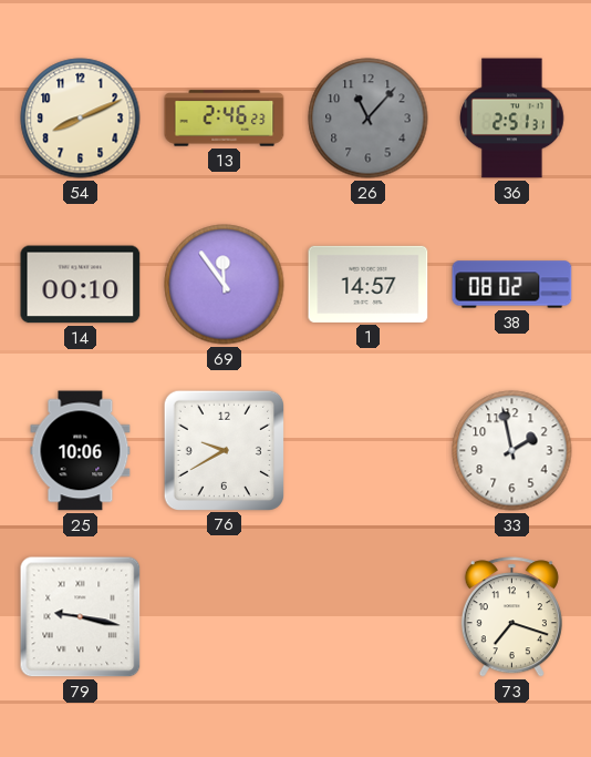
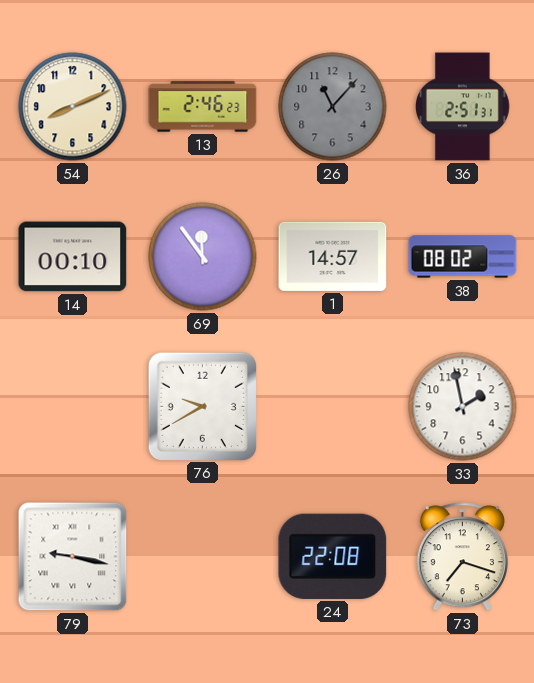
25: 10:06 -> none
24: none -> 22:08
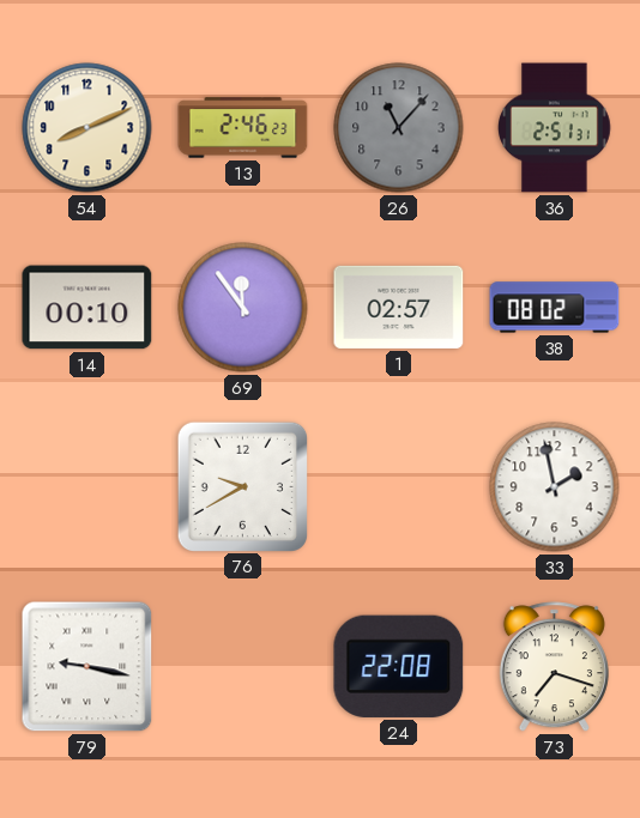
1: 14:57 -> 02:57
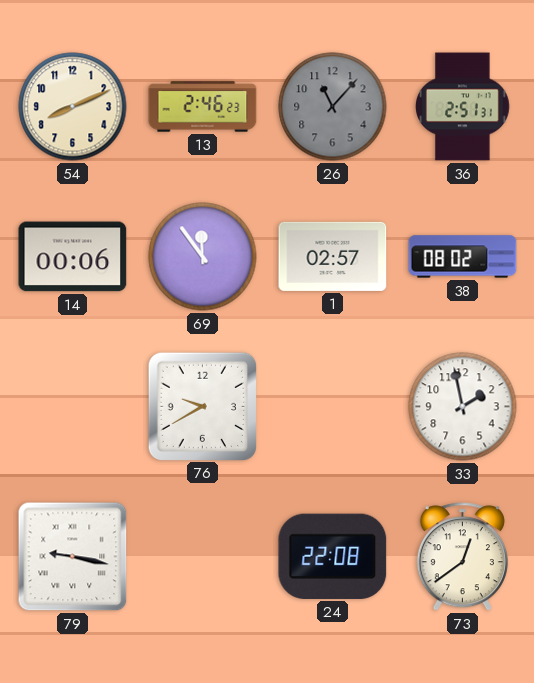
14: 00:10 -> 00:06
73: 7:18 -> 12:39
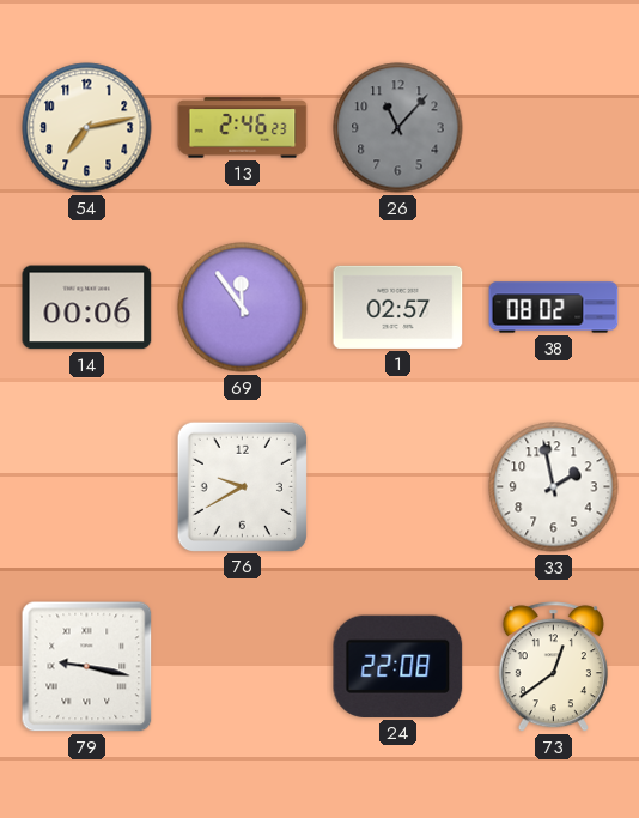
54: 8:11 -> 7:13
36: 2:51 -> none
